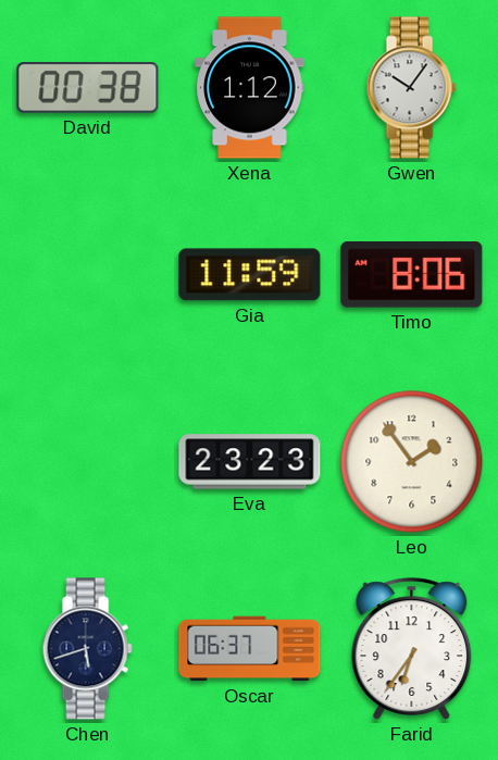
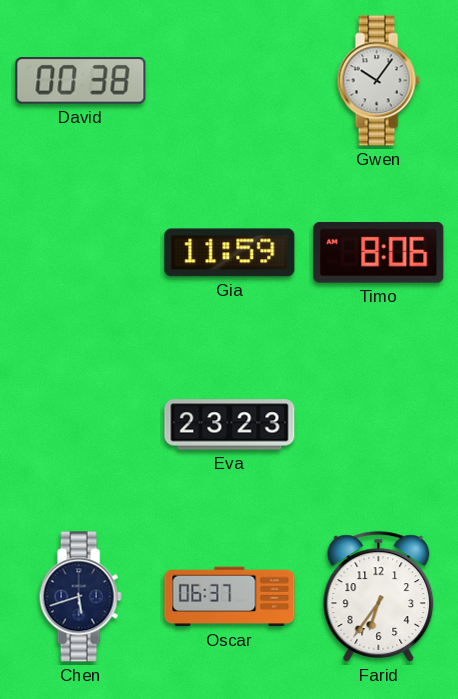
Xena: 1:12 -> none
Leo: 1:54 -> none
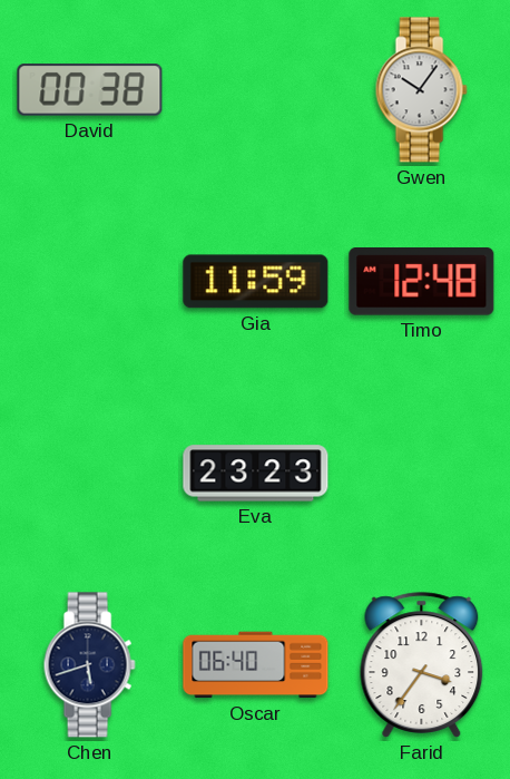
Timo: 8:06 -> 12:48
Oscar: 06:37 -> 06:40
Farid: 6:36 -> 3:36
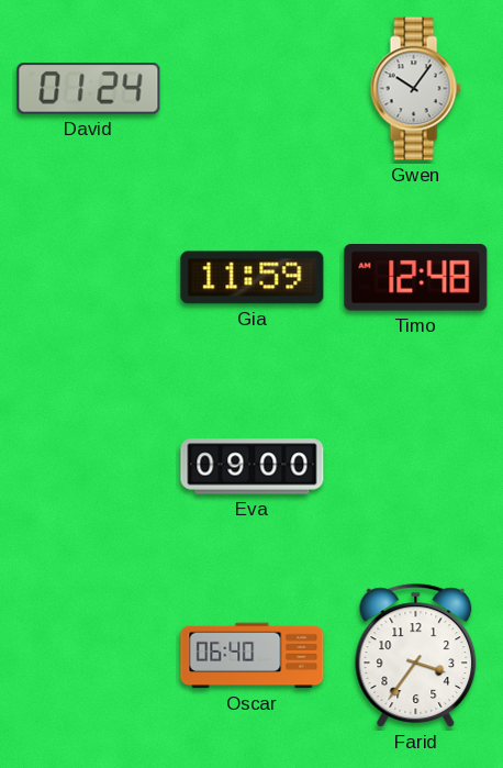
David: 00:38 -> 01:24
Eva: 23:23 -> 09:00
Chen: 5:42 -> none
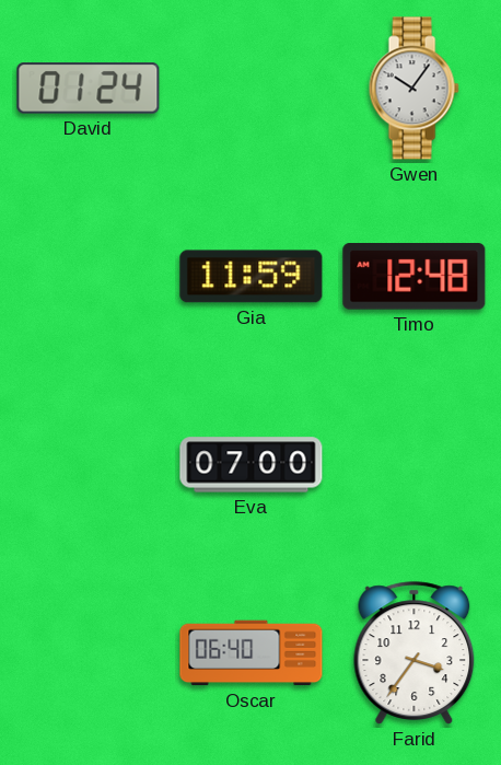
Eva: 09:00 -> 07:00
